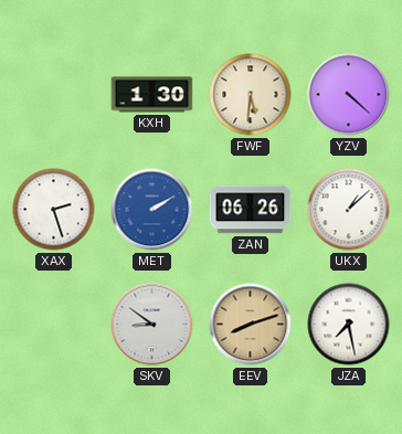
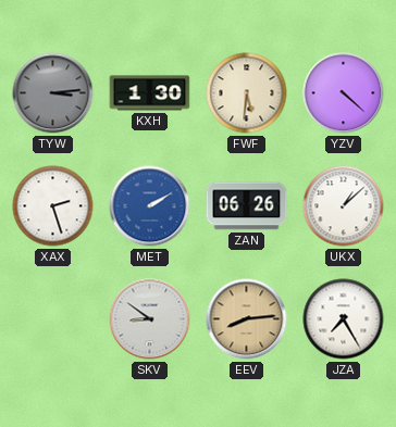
TYW: none -> 3:14
EEV: 8:12 -> 8:14
JZA: 7:28 -> 7:25
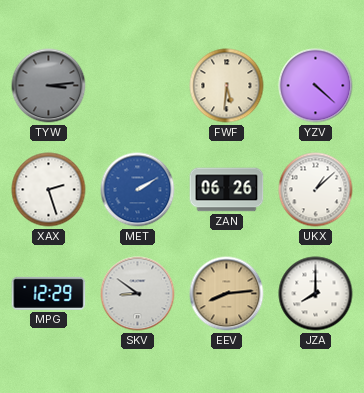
KXH: 1:30 -> none
MPG: none -> 12:29
JZA: 7:25 -> 8:00
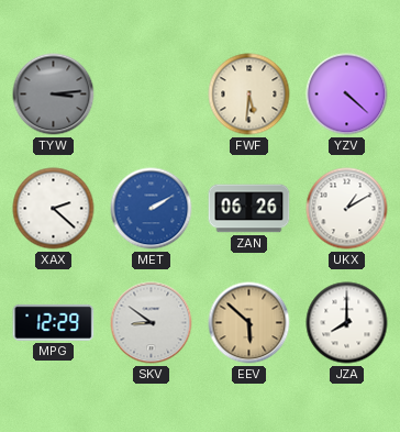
XAX: 2:27 -> 2:22
UKX: 1:08 -> 1:10
EEV: 8:14 -> 5:52
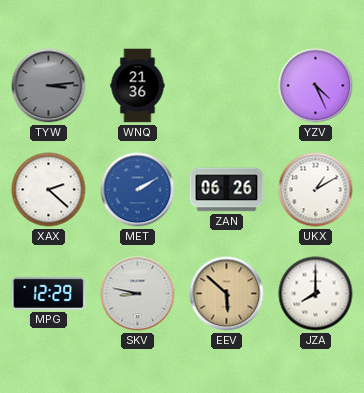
WNQ: none -> 21:36
FWF: 5:31 -> none
YZV: 4:22 -> 4:26
SKV: 8:51 -> 8:47
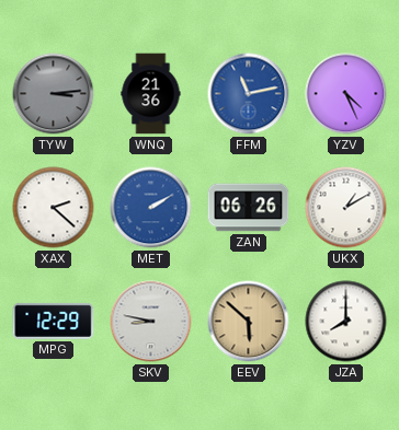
FFM: none -> 11:13
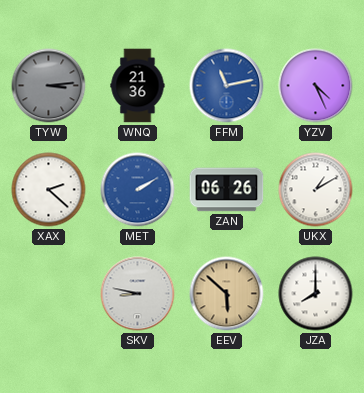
MPG: 12:29 -> none
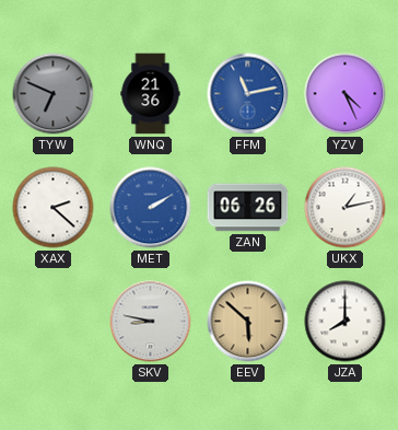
TYW: 3:14 -> 6:49
UKX: 1:10 -> 1:13
